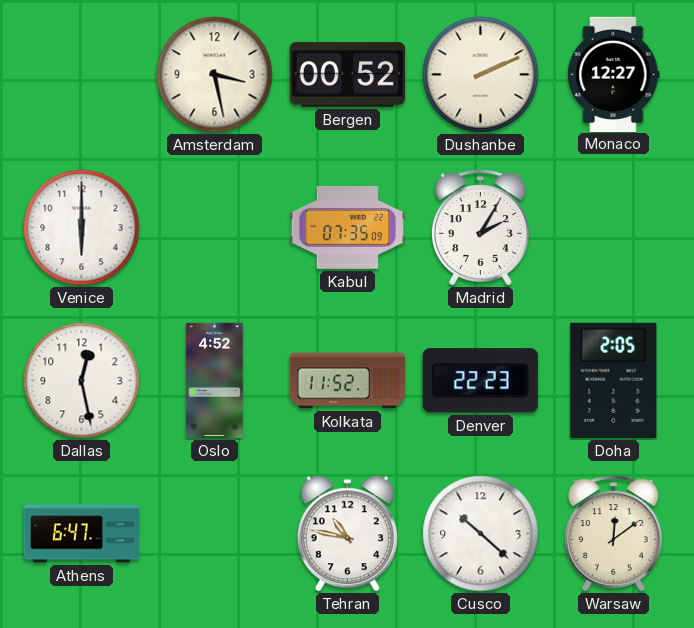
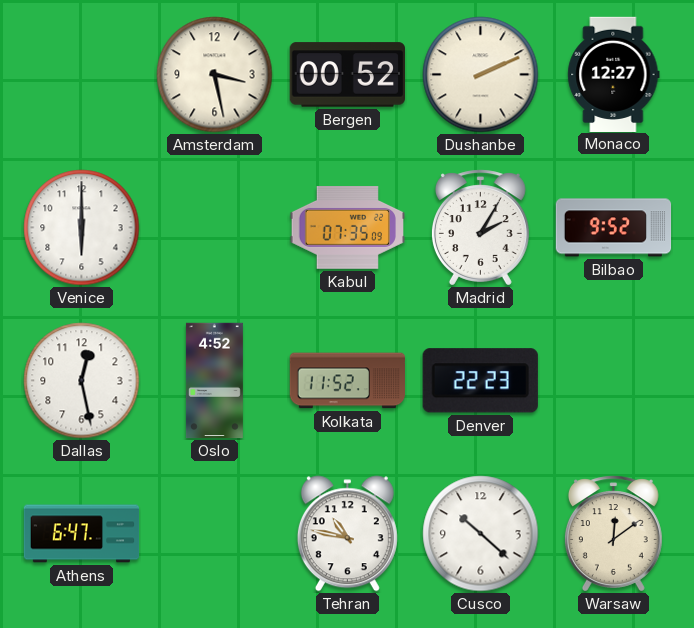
Bilbao: none -> 9:52
Doha: 2:05 -> none
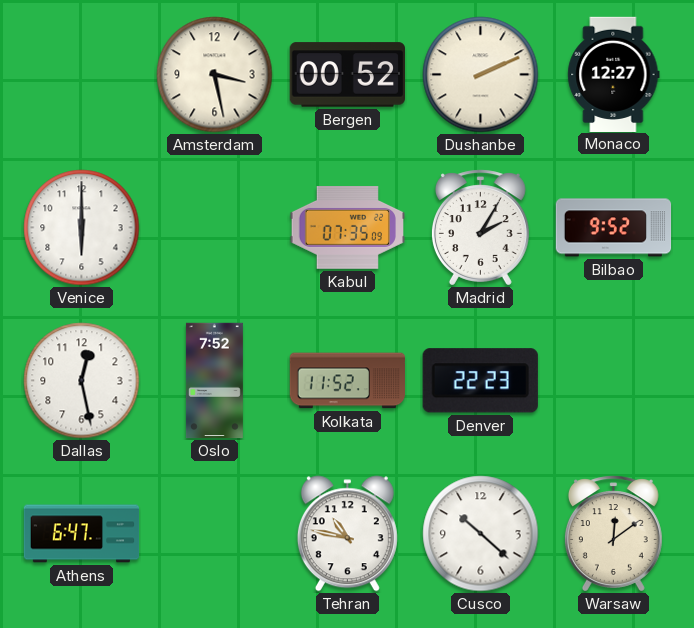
Oslo: 4:52 -> 7:52
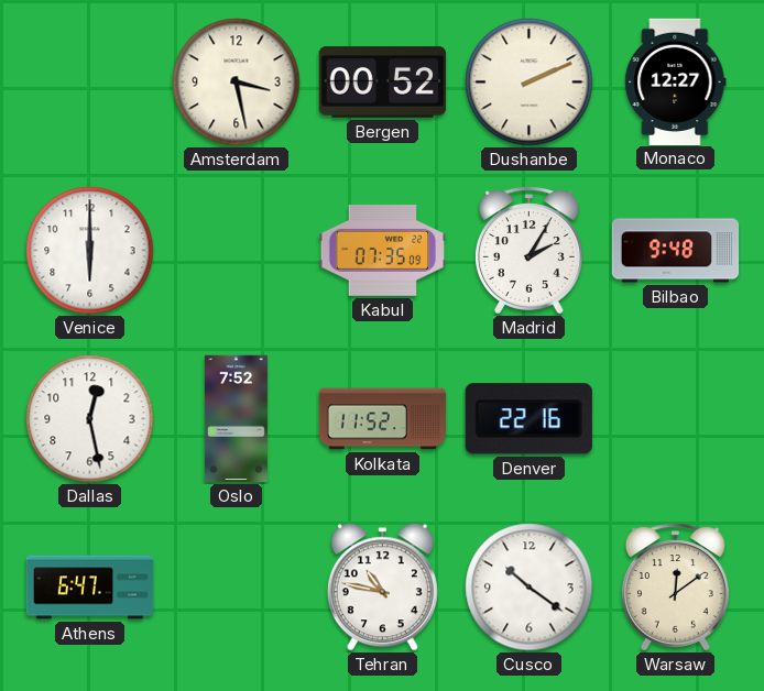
Bilbao: 9:52 -> 9:48
Denver: 22:23 -> 22:16
Cusco: 10:22 -> 10:21
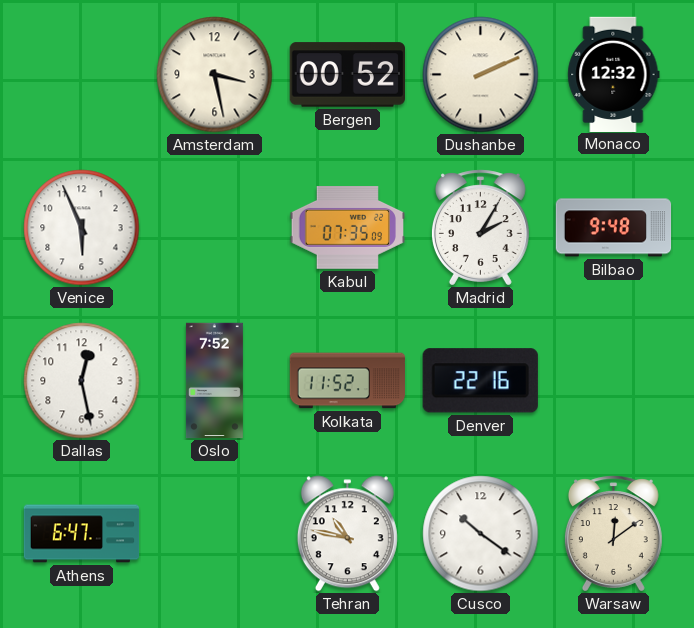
Monaco: 12:27 -> 12:32
Venice: 6:00 -> 5:56
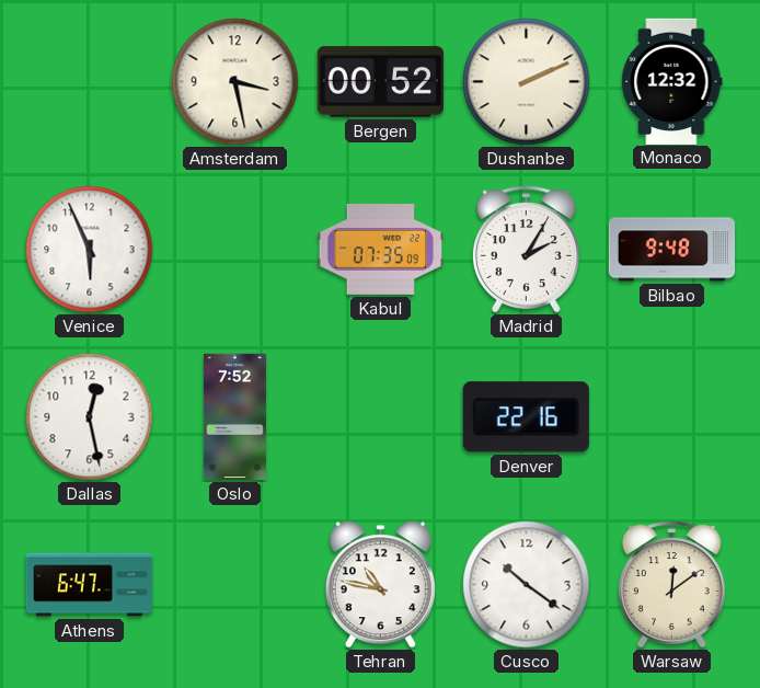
Kolkata: 11:52 -> none
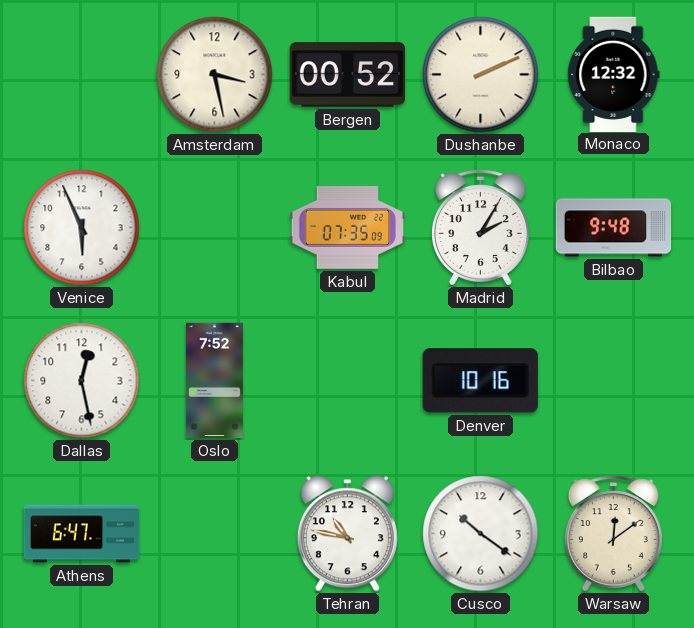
Denver: 22:16 -> 10:16
